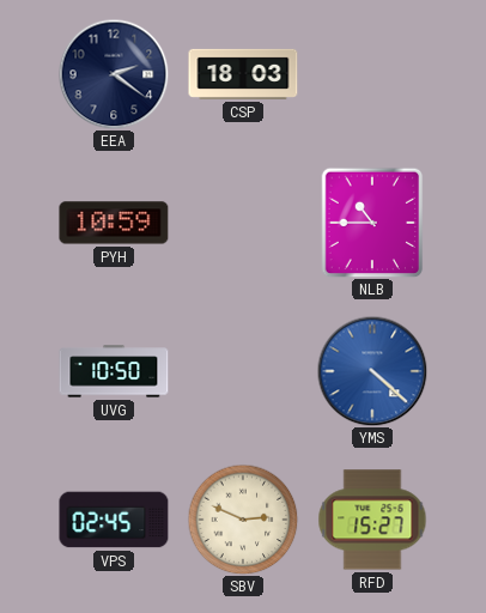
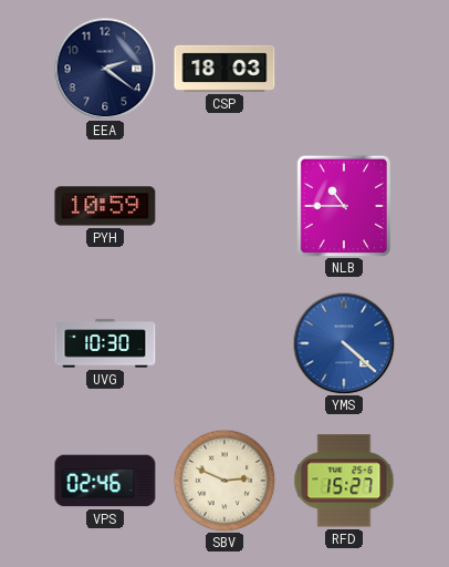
UVG: 10:50 -> 10:30
VPS: 02:45 -> 02:46
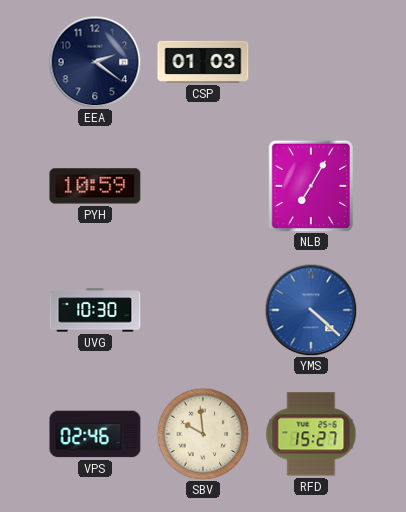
CSP: 18:03 -> 01:03
NLB: 10:45 -> 7:05
SBV: 2:49 -> 9:59
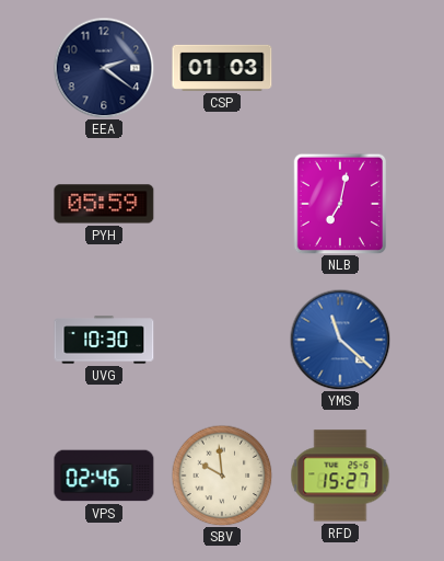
PYH: 10:59 -> 05:59
NLB: 7:05 -> 7:02
YMS: 4:22 -> 11:22
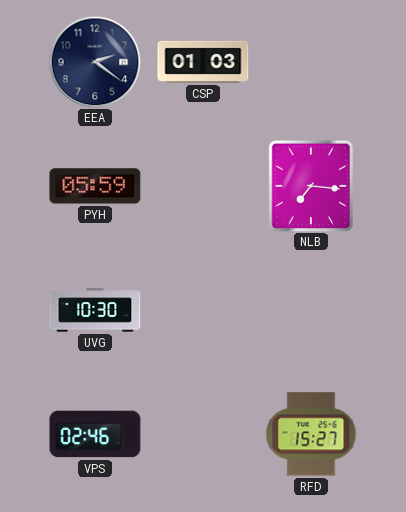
NLB: 7:02 -> 7:16
YMS: 11:22 -> none
SBV: 9:59 -> none
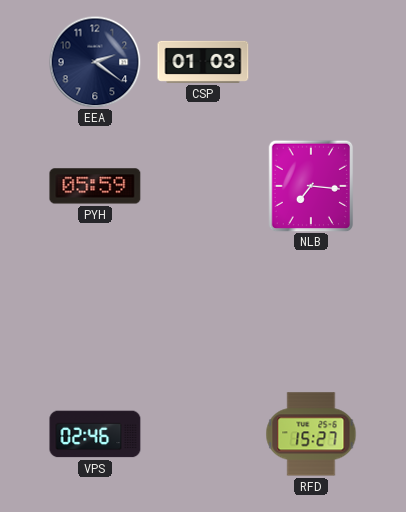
UVG: 10:30 -> none
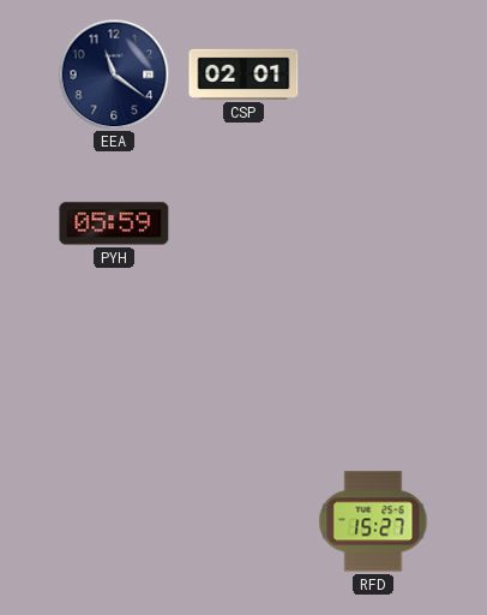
EEA: 2:21 -> 11:21
CSP: 01:03 -> 02:01
NLB: 7:16 -> none
VPS: 02:46 -> none
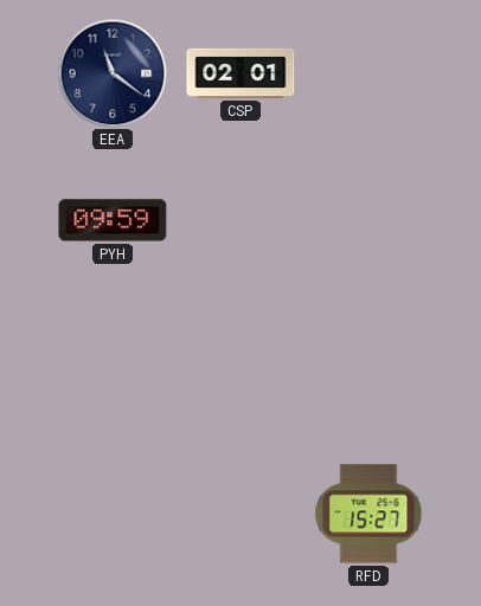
PYH: 05:59 -> 09:59
